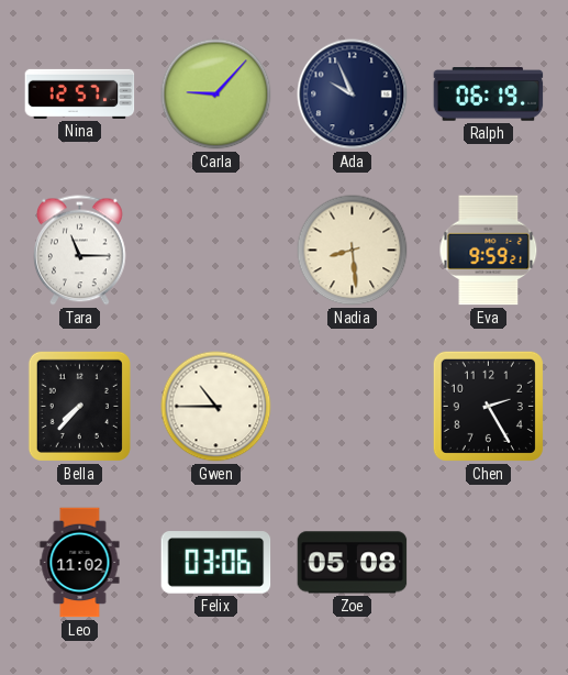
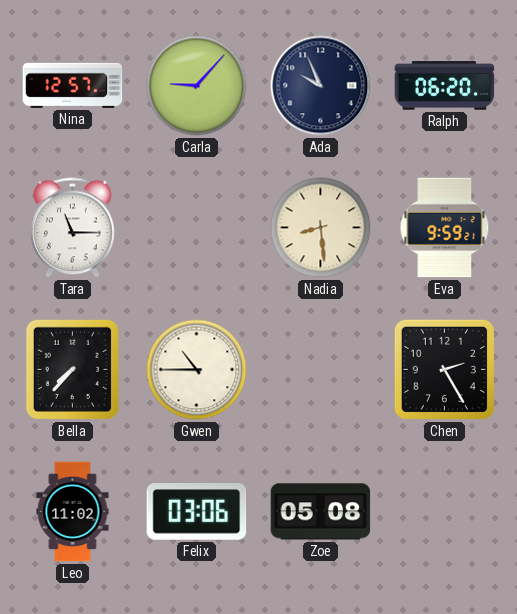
Ralph: 06:19 -> 06:20
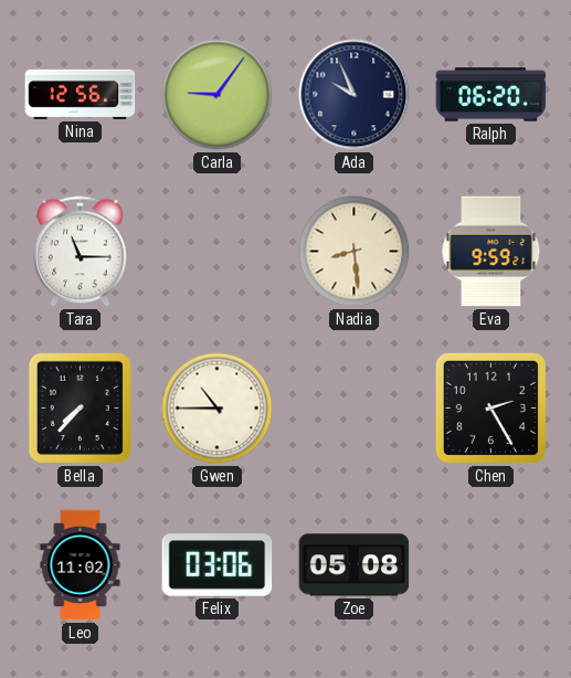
Nina: 12:57 -> 12:56
Carla: 9:07 -> 9:06
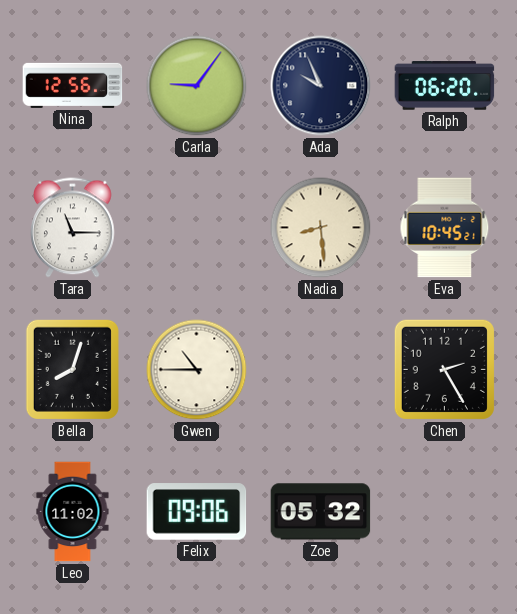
Eva: 9:59 -> 10:45
Bella: 7:37 -> 8:03
Felix: 03:06 -> 09:06
Zoe: 05:08 -> 05:32
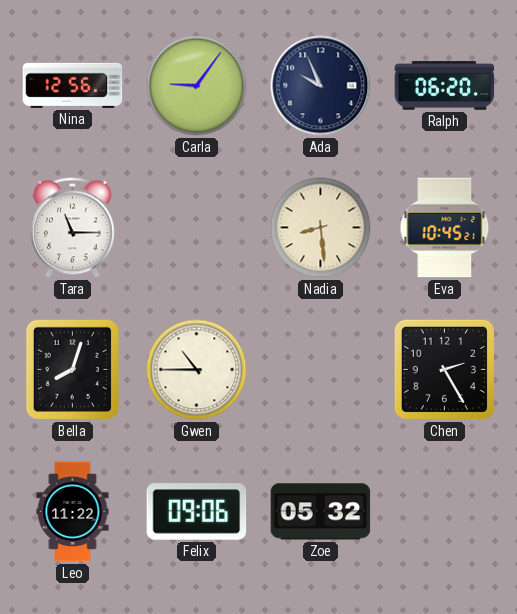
Leo: 11:02 -> 11:22
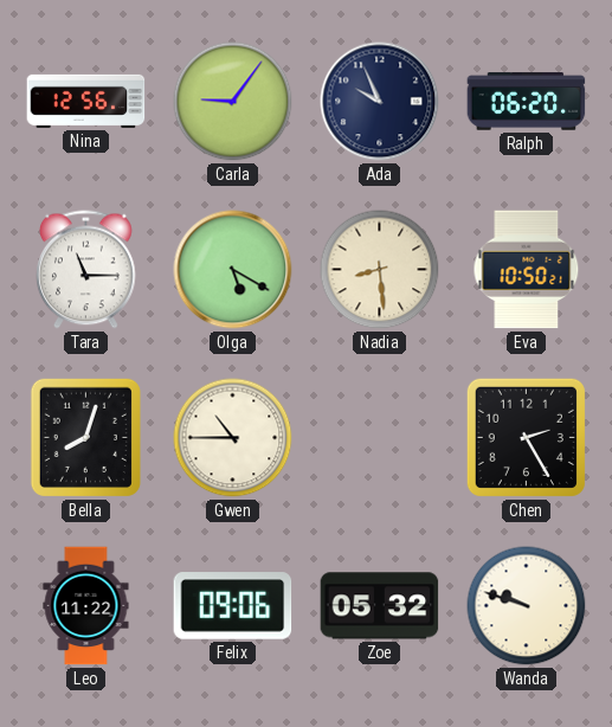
Olga: none -> 5:20
Eva: 10:45 -> 10:50
Wanda: none -> 9:48
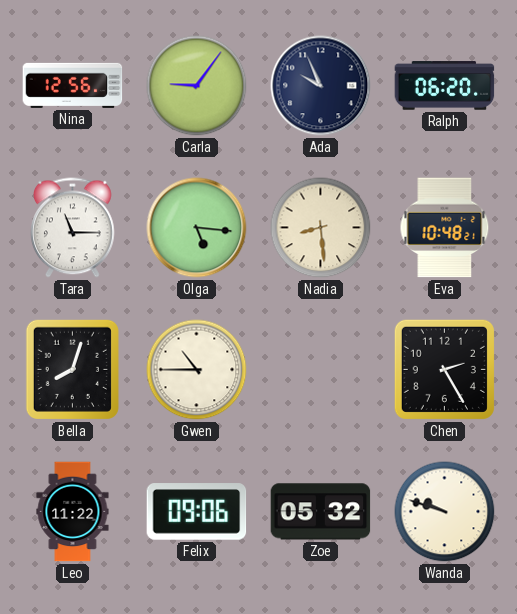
Olga: 5:20 -> 5:16
Eva: 10:50 -> 10:48
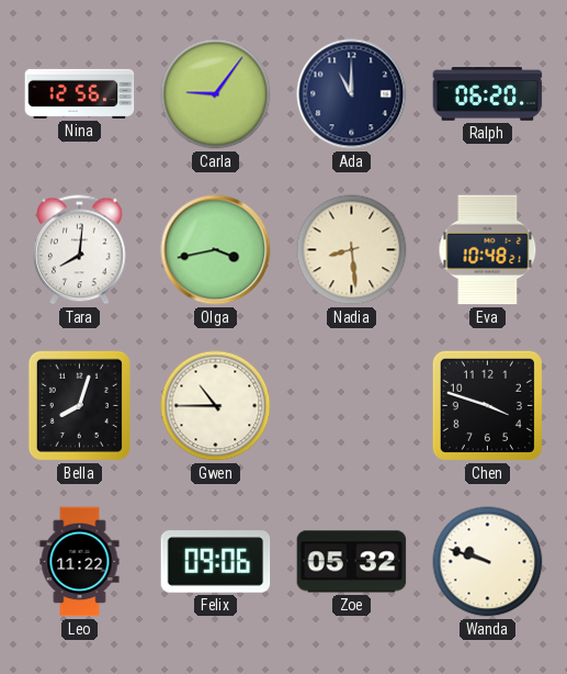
Ada: 9:56 -> 11:00
Tara: 11:15 -> 8:01
Olga: 5:16 -> 3:43
Chen: 2:25 -> 3:48
